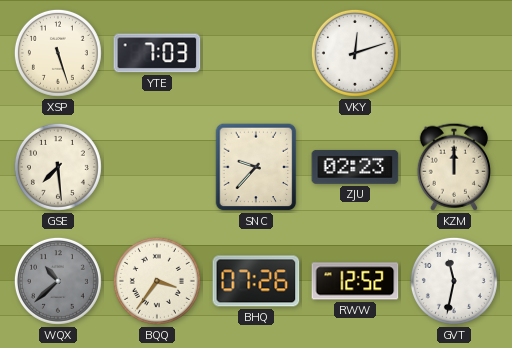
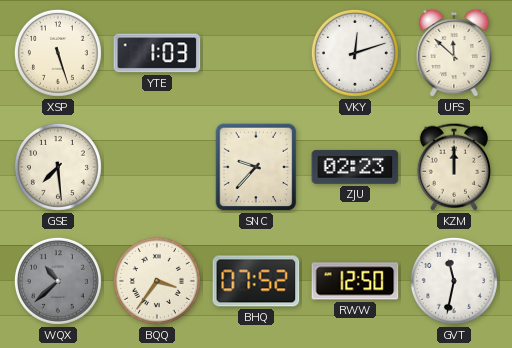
YTE: 7:03 -> 1:03
UFS: none -> 11:52
BHQ: 07:26 -> 07:52
RWW: 12:52 -> 12:50
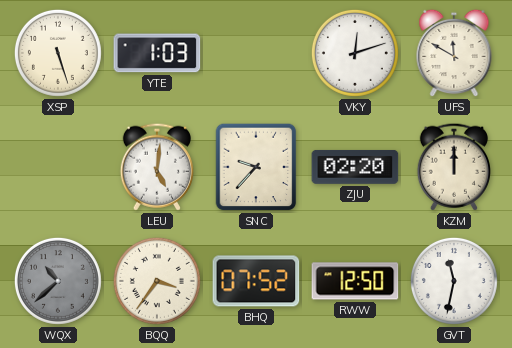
UFS: 11:52 -> 11:50
GSE: 7:29 -> none
LEU: none -> 5:01
ZJU: 02:23 -> 02:20
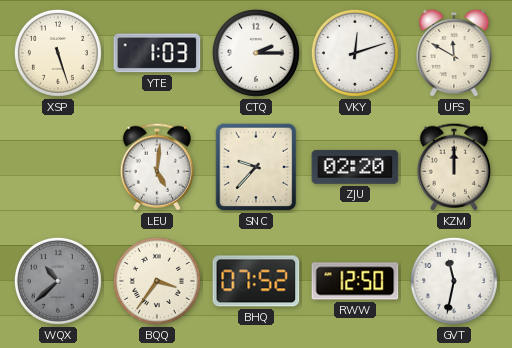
CTQ: none -> 2:15
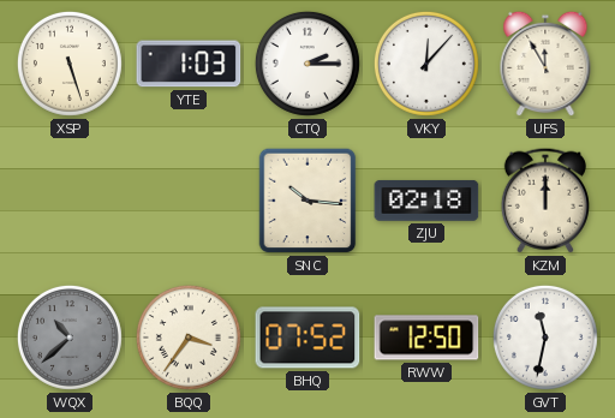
VKY: 12:12 -> 12:07
UFS: 11:50 -> 11:55
LEU: 5:01 -> none
SNC: 9:37 -> 10:16
ZJU: 02:20 -> 02:18
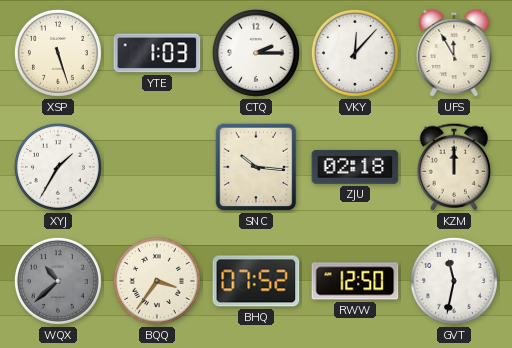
XYJ: none -> 1:35
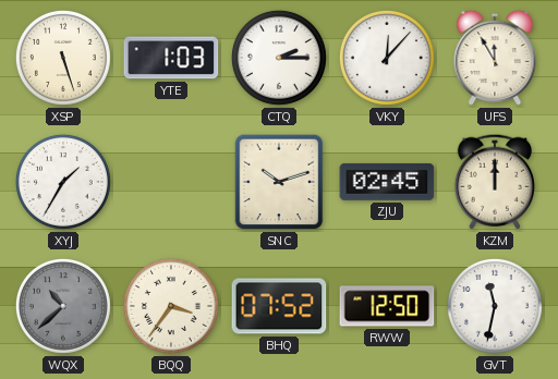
SNC: 10:16 -> 10:12
ZJU: 02:18 -> 02:45
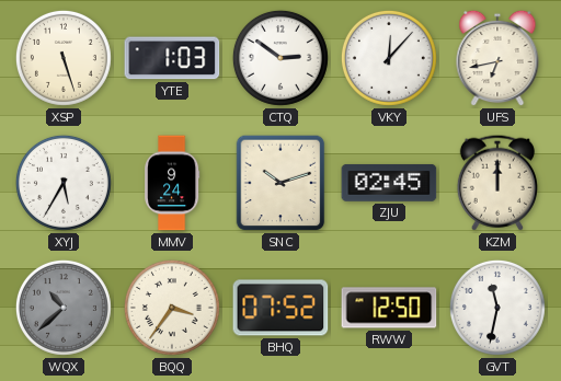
CTQ: 2:15 -> 2:51
UFS: 11:55 -> 6:43
XYJ: 1:35 -> 5:35
MMV: none -> 9:24
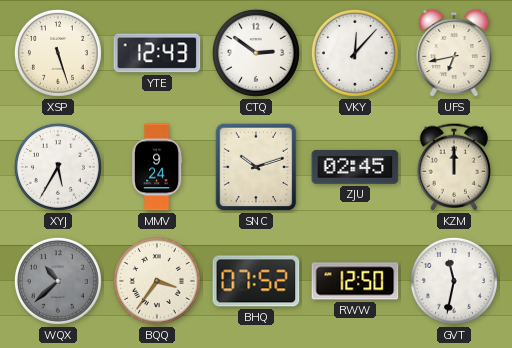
YTE: 1:03 -> 12:43
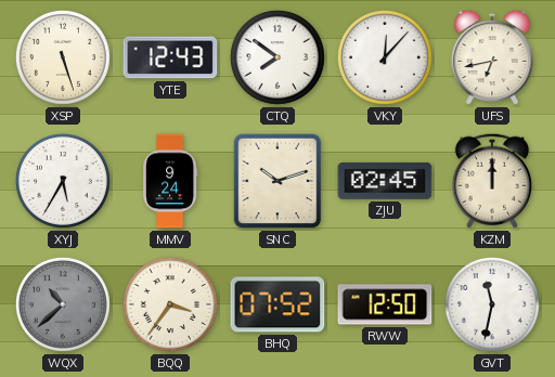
CTQ: 2:51 -> 7:51
